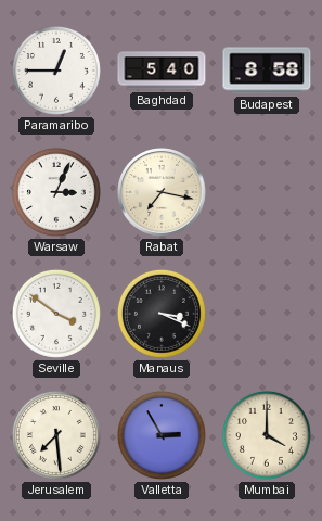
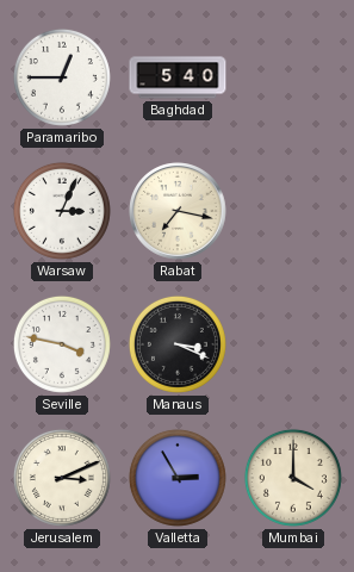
Budapest: 8:58 -> none
Seville: 3:51 -> 3:47
Jerusalem: 7:29 -> 3:11
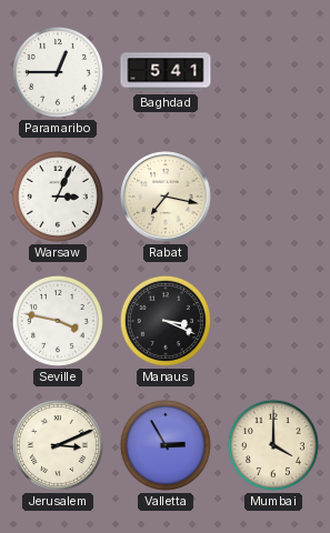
Baghdad: 5:40 -> 5:41
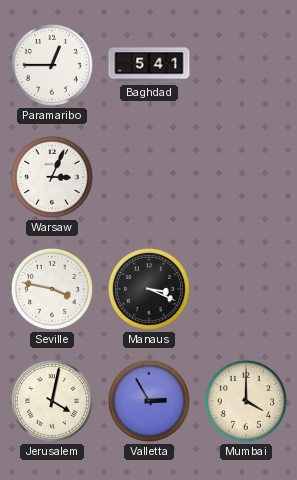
Rabat: 7:17 -> none
Jerusalem: 3:11 -> 4:02
